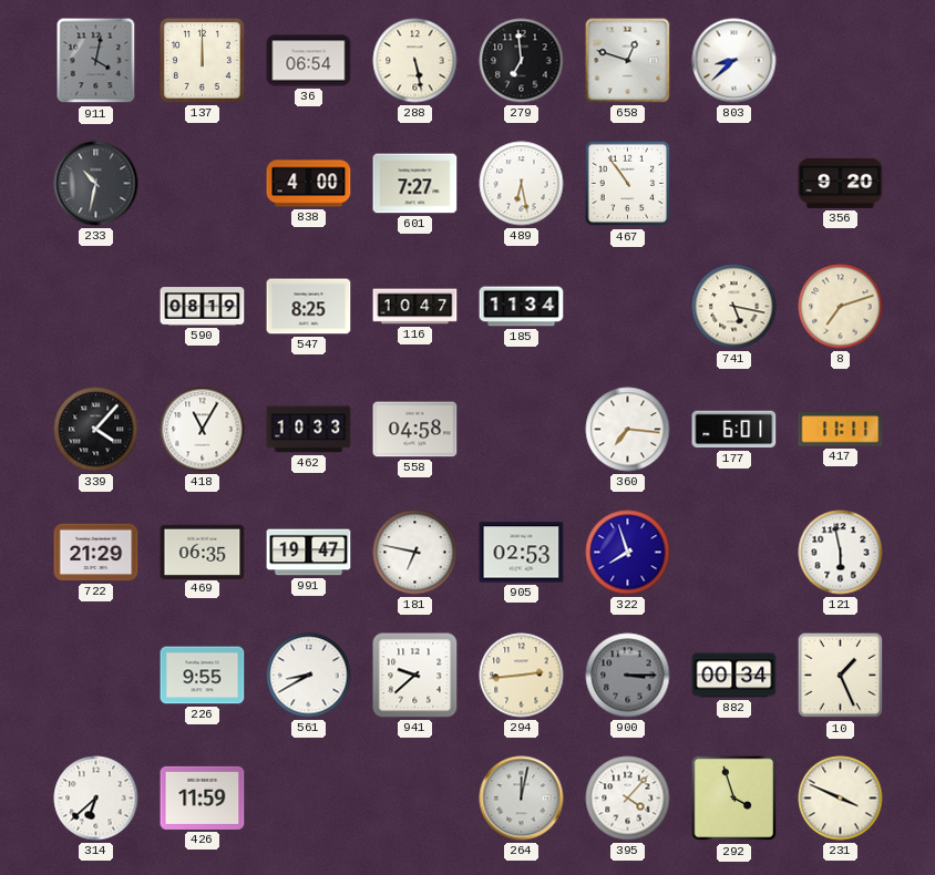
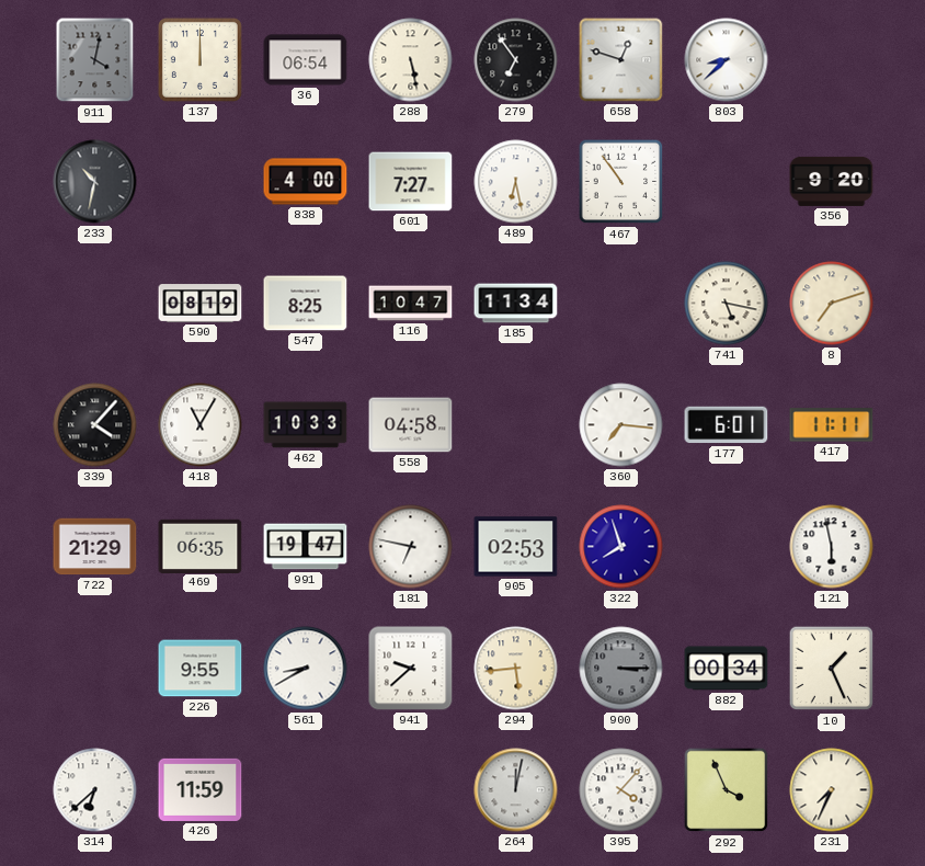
279: 6:59 -> 6:54
294: 2:44 -> 5:44
292: 3:57 -> 3:56
231: 3:49 -> 7:34
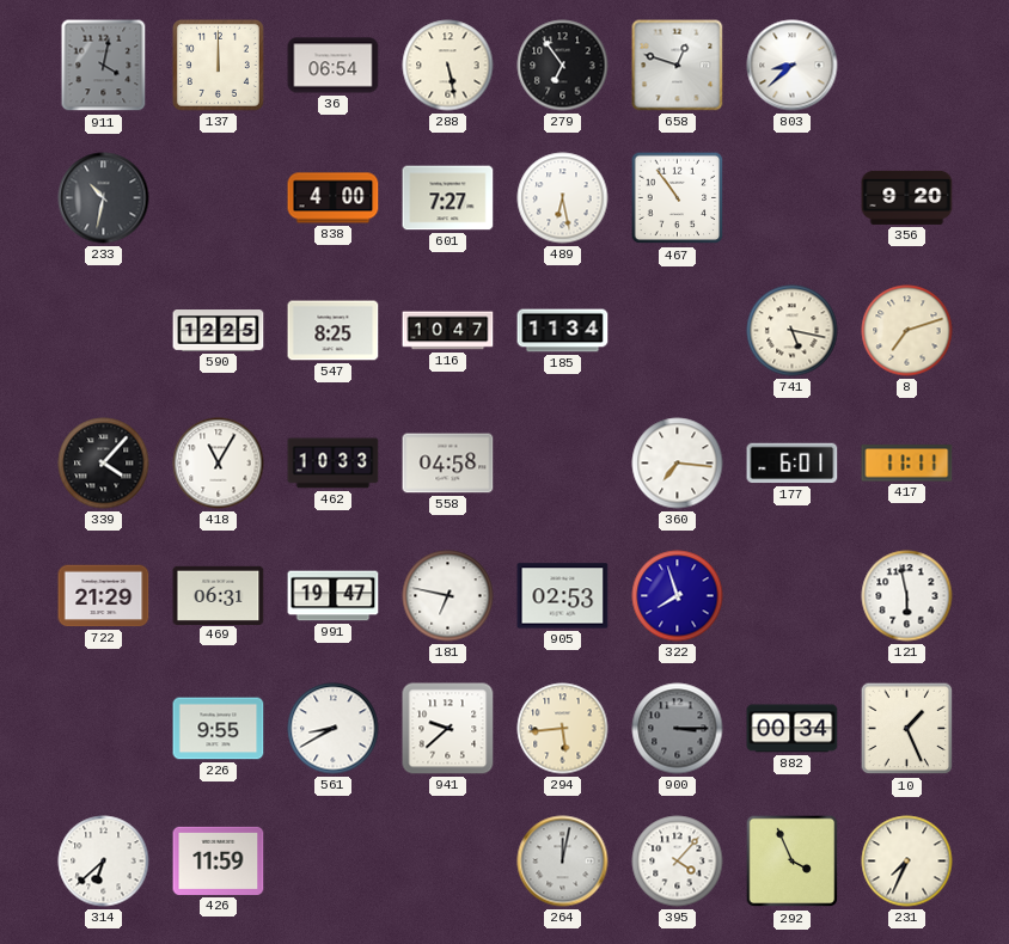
590: 08:19 -> 12:25
469: 06:35 -> 06:31
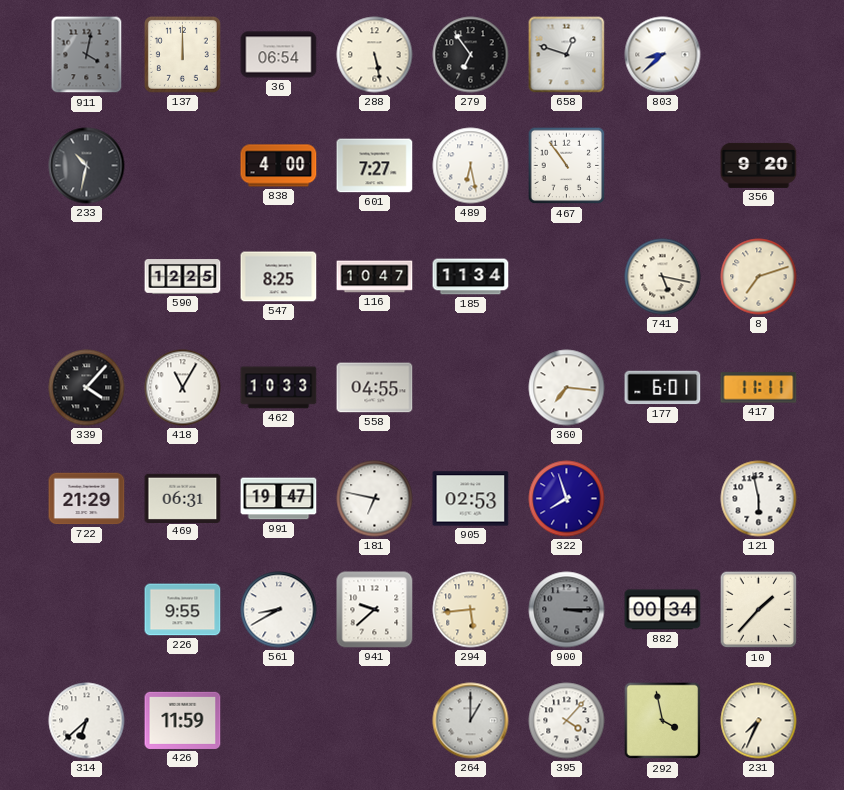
558: 04:58 -> 04:55
10: 1:26 -> 1:37
264: 12:02 -> 1:00
292: 3:56 -> 3:58
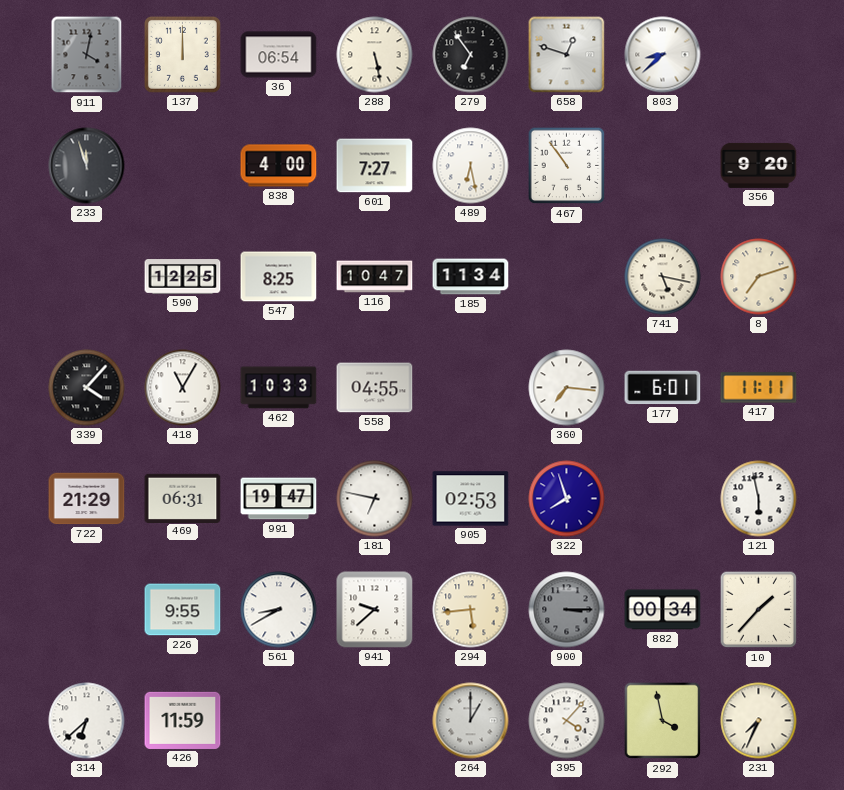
233: 10:32 -> 11:57
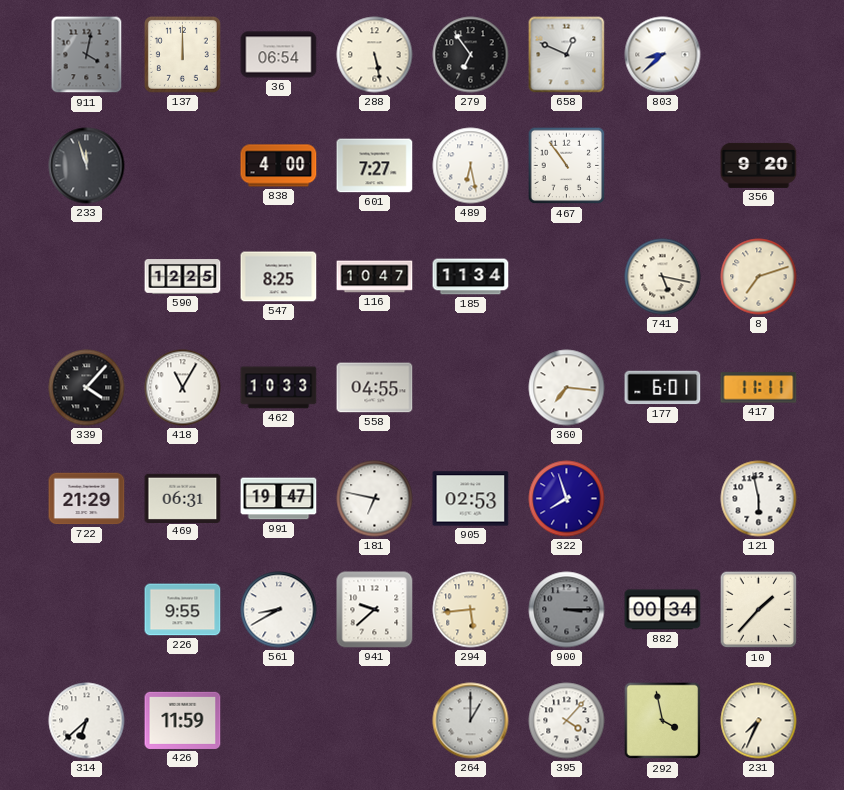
658: 12:48 -> 12:49
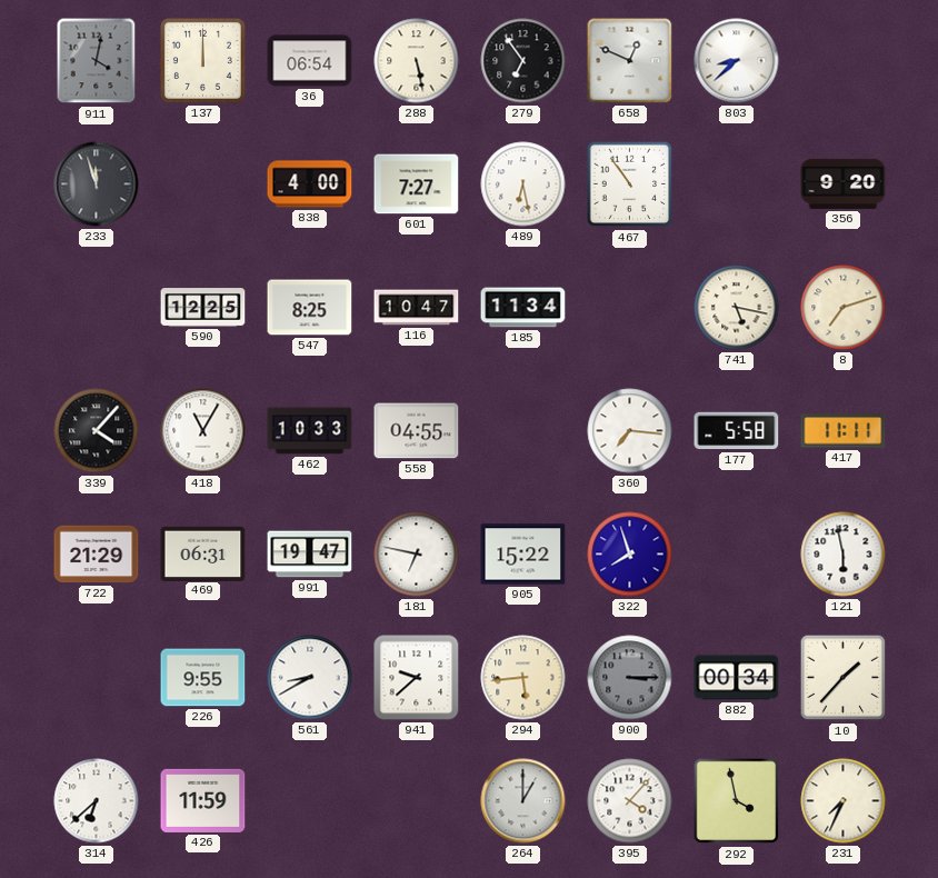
177: 6:01 -> 5:58
905: 02:53 -> 15:22
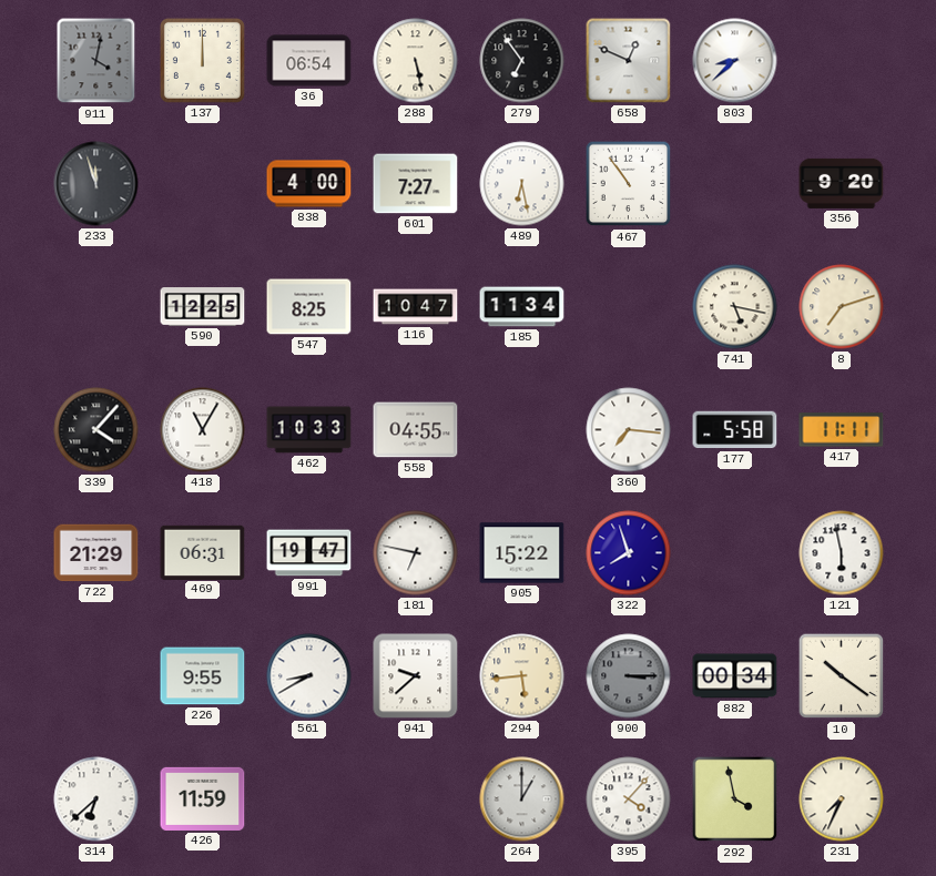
10: 1:37 -> 10:21
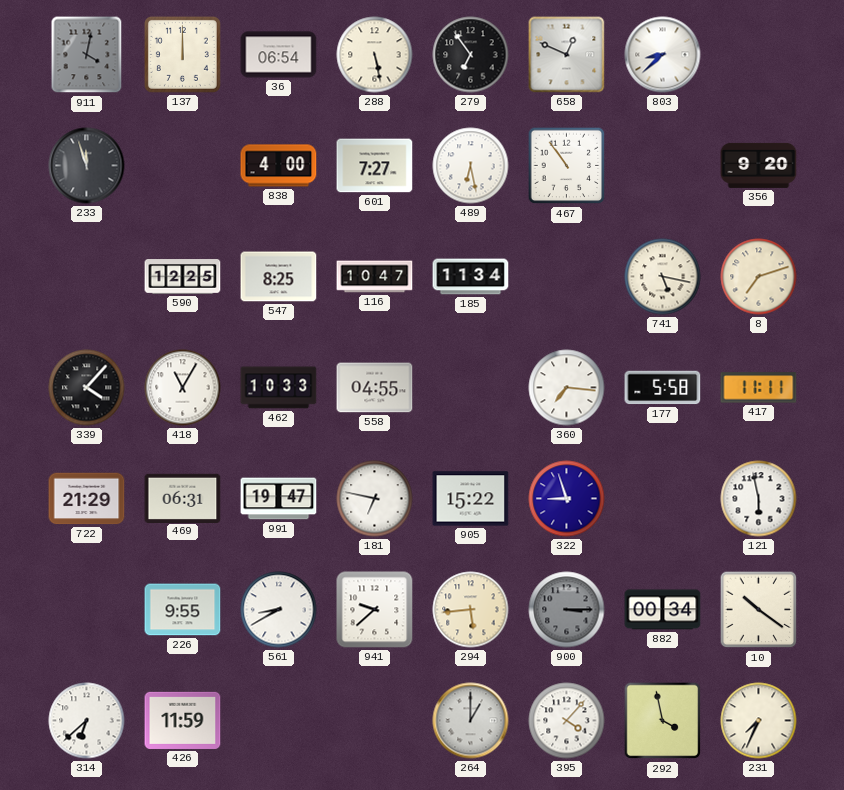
322: 7:57 -> 8:57
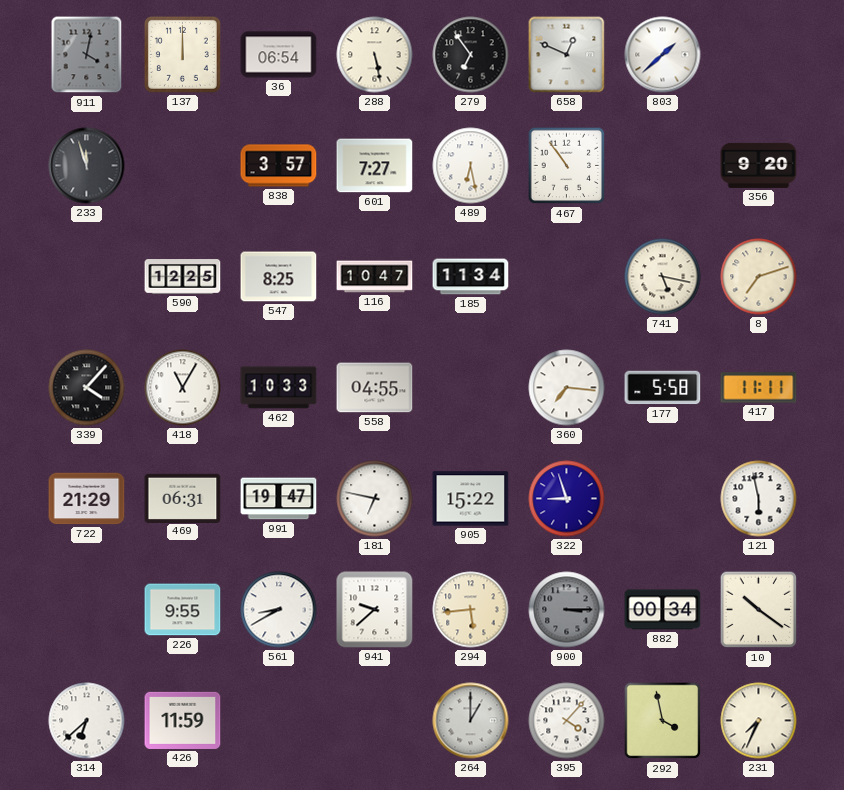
803: 8:38 -> 1:38
838: 4:00 -> 3:57
